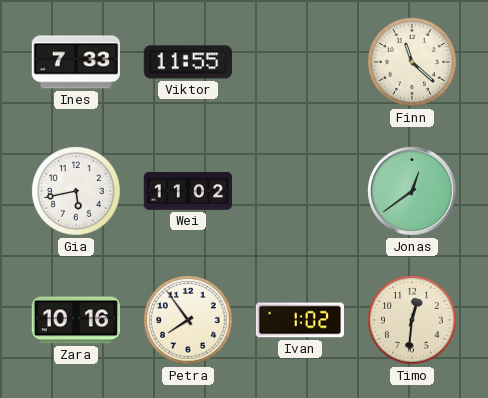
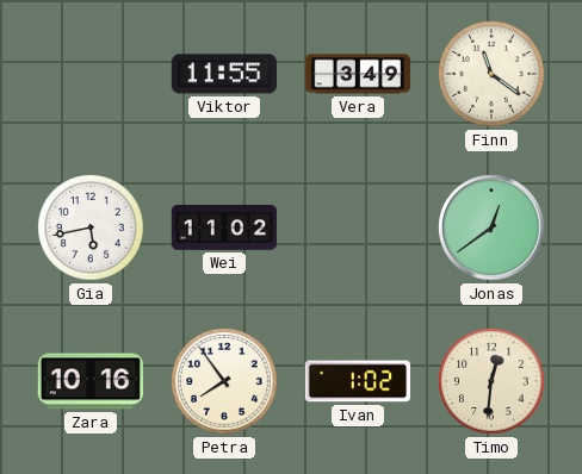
Ines: 7:33 -> none
Vera: none -> 3:49
Finn: 11:22 -> 11:21
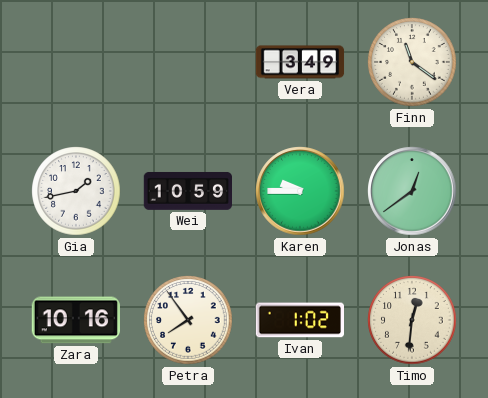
Viktor: 11:55 -> none
Gia: 5:43 -> 1:43
Wei: 11:02 -> 10:59
Karen: none -> 9:45
